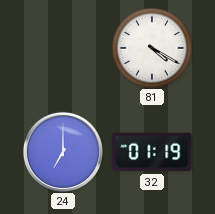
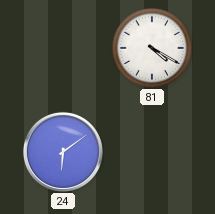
24: 7:00 -> 6:09
32: 01:19 -> none
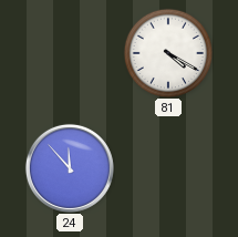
24: 6:09 -> 11:53
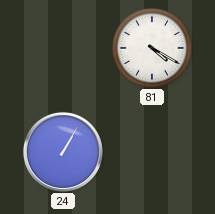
24: 11:53 -> 1:05
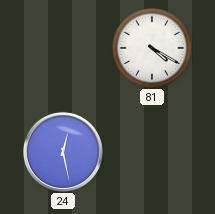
24: 1:05 -> 12:28
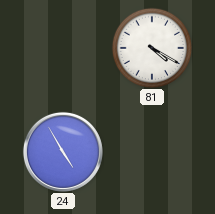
24: 12:28 -> 4:55
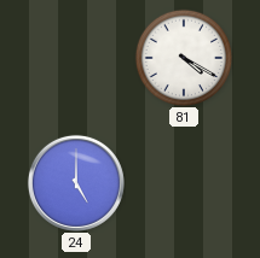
24: 4:55 -> 5:00
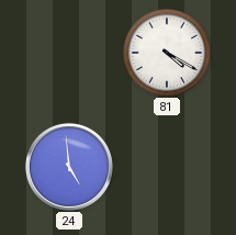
24: 5:00 -> 4:59
